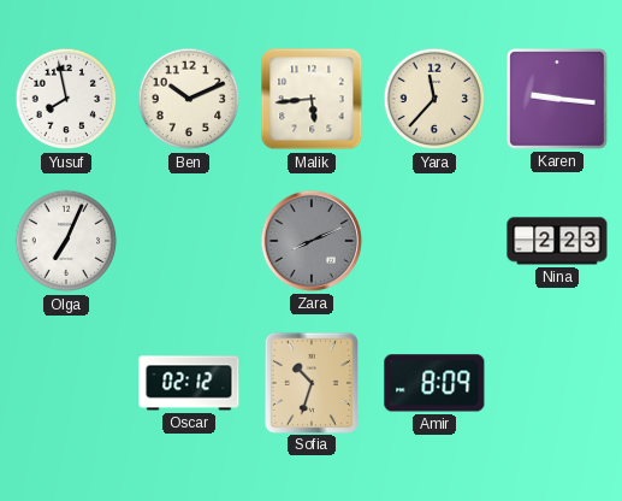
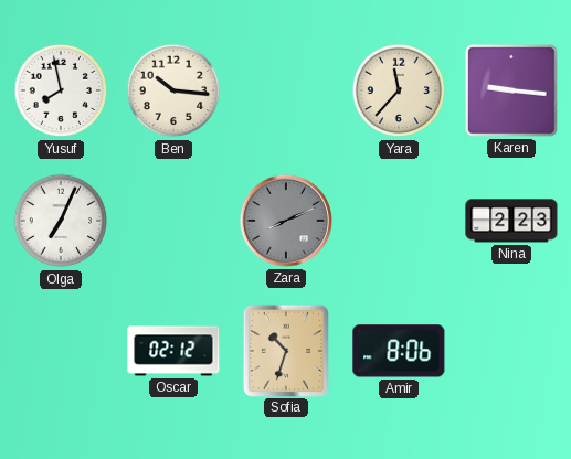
Ben: 10:11 -> 10:16
Malik: 5:44 -> none
Amir: 8:09 -> 8:06
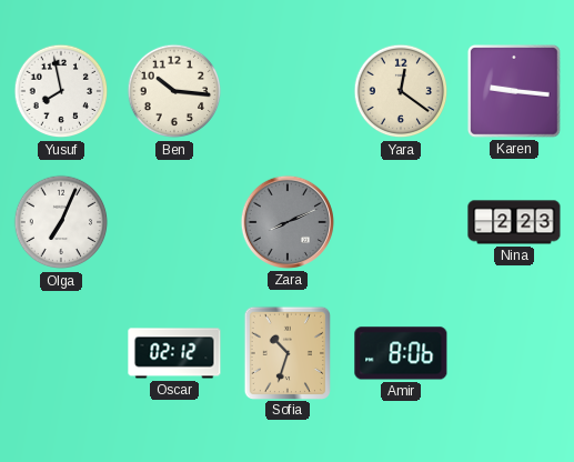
Yara: 11:37 -> 12:21
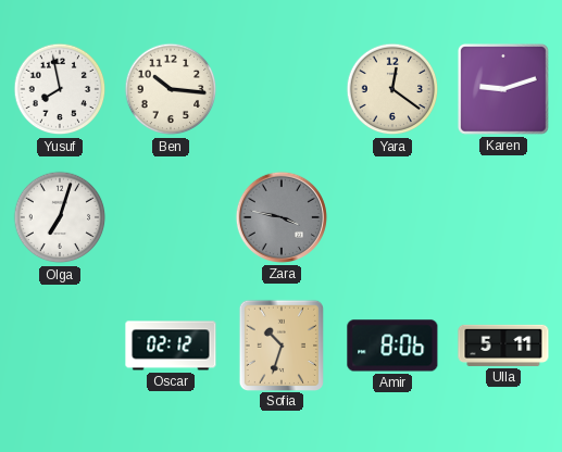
Karen: 9:16 -> 9:12
Olga: 7:04 -> 7:03
Zara: 8:11 -> 3:47
Nina: 2:23 -> none
Ulla: none -> 5:11
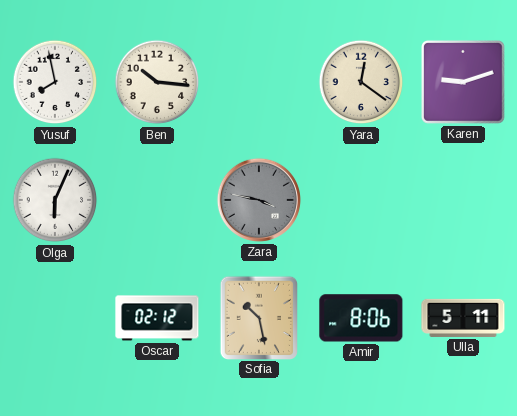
Olga: 7:03 -> 6:04
Sofia: 10:33 -> 10:28
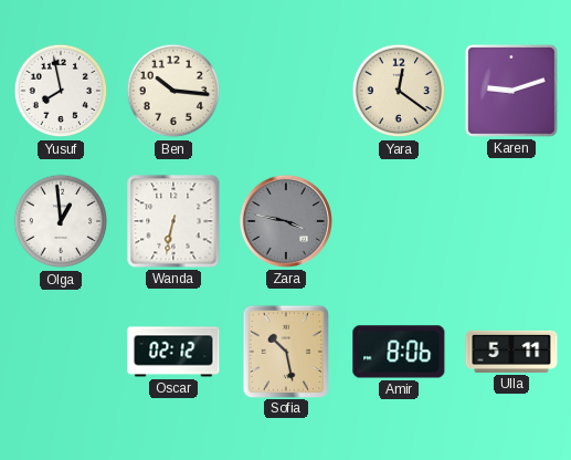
Olga: 6:04 -> 12:59
Wanda: none -> 6:32
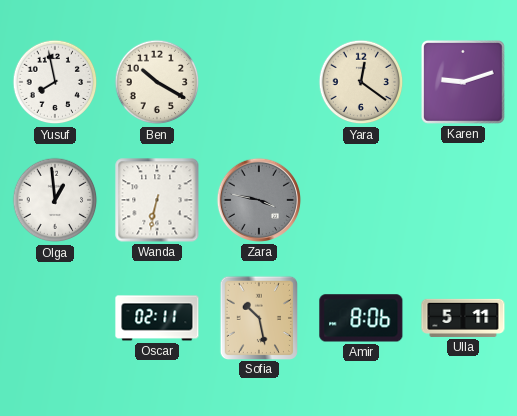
Ben: 10:16 -> 10:20
Oscar: 02:12 -> 02:11
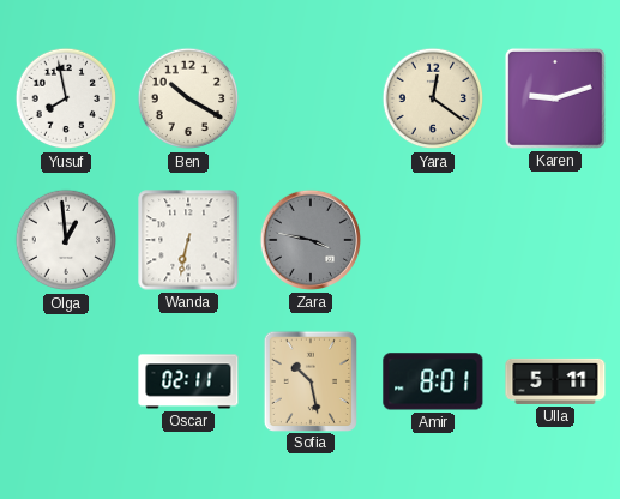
Amir: 8:06 -> 8:01
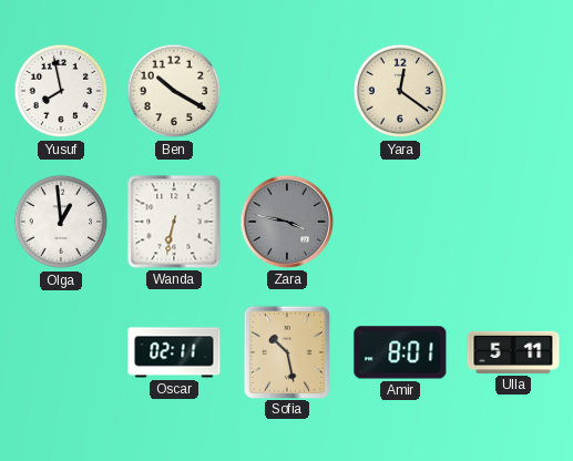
Karen: 9:12 -> none
